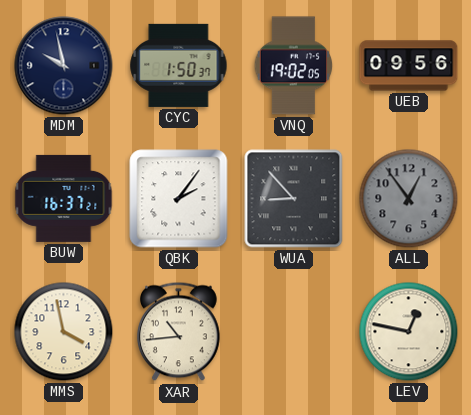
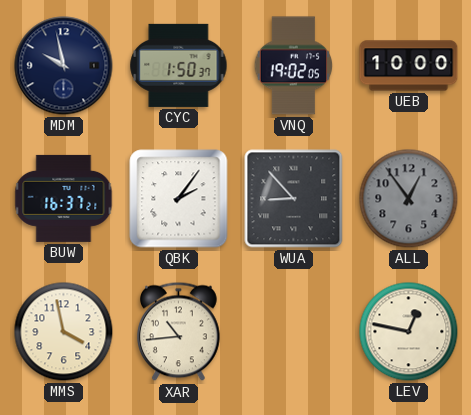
UEB: 09:56 -> 10:00
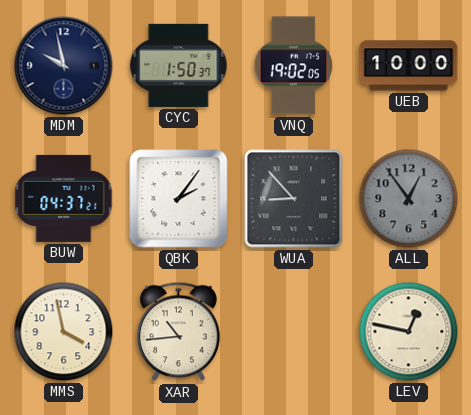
BUW: 16:37 -> 04:37
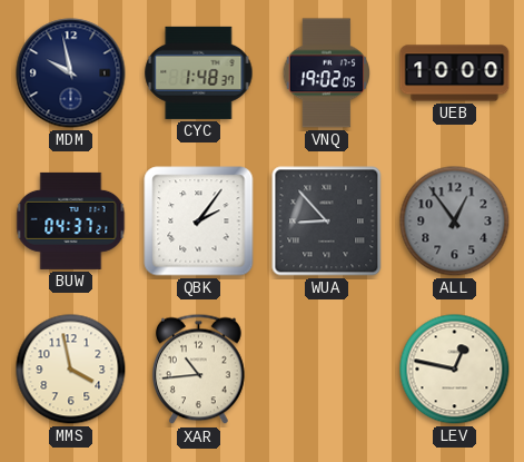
CYC: 1:50 -> 1:48
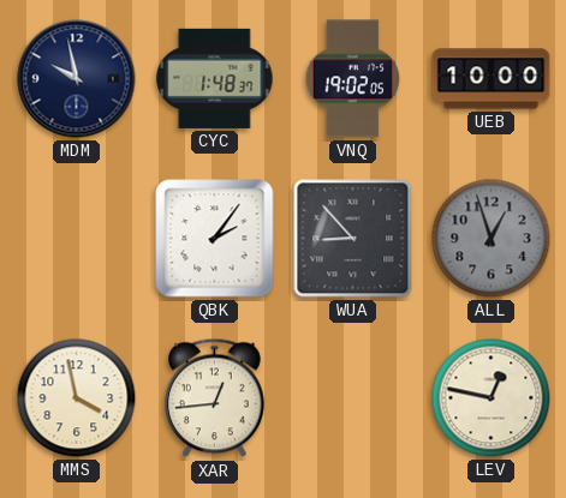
BUW: 04:37 -> none
ALL: 12:54 -> 12:57
XAR: 10:44 -> 12:44
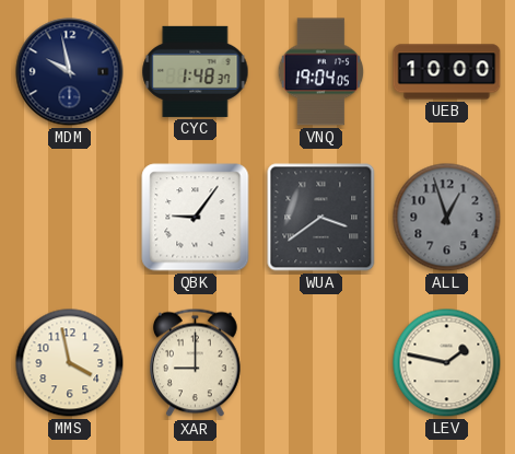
VNQ: 19:02 -> 19:04
QBK: 2:06 -> 9:06
WUA: 8:53 -> 3:39
XAR: 12:44 -> 9:00
LEV: 12:47 -> 1:47
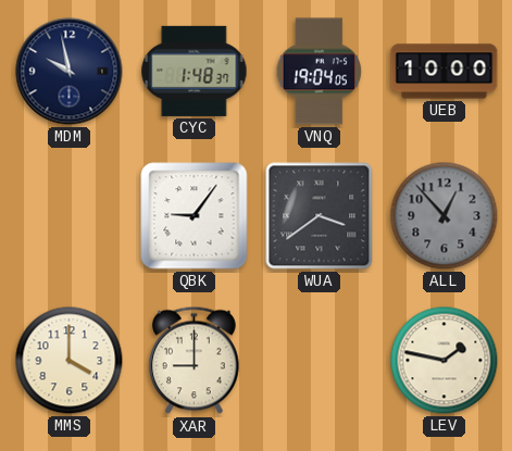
ALL: 12:57 -> 12:53
MMS: 3:58 -> 4:00
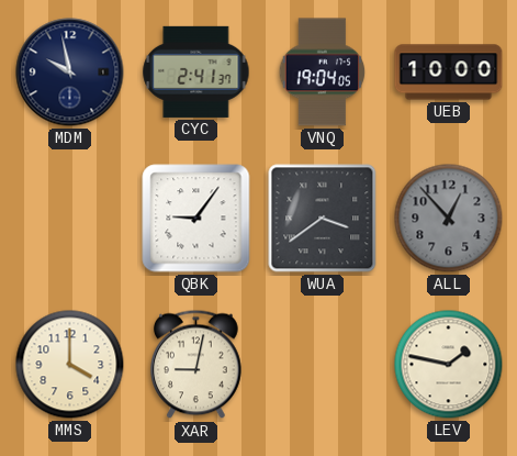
CYC: 1:48 -> 2:41
XAR: 9:00 -> 9:02
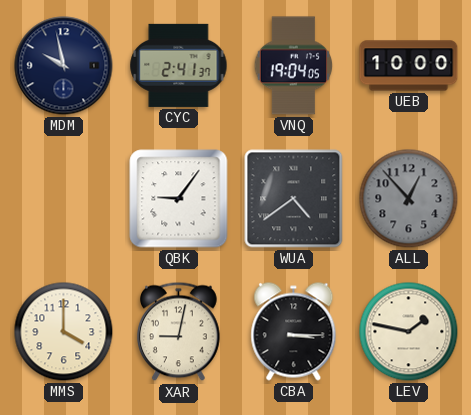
WUA: 3:39 -> 4:39
CBA: none -> 3:15
